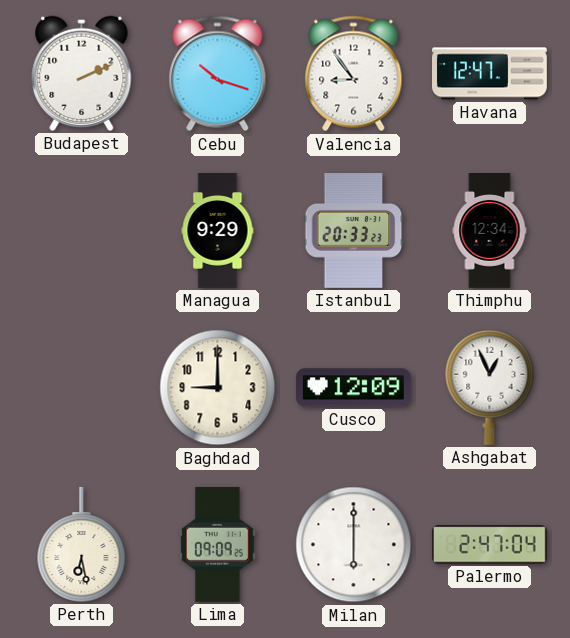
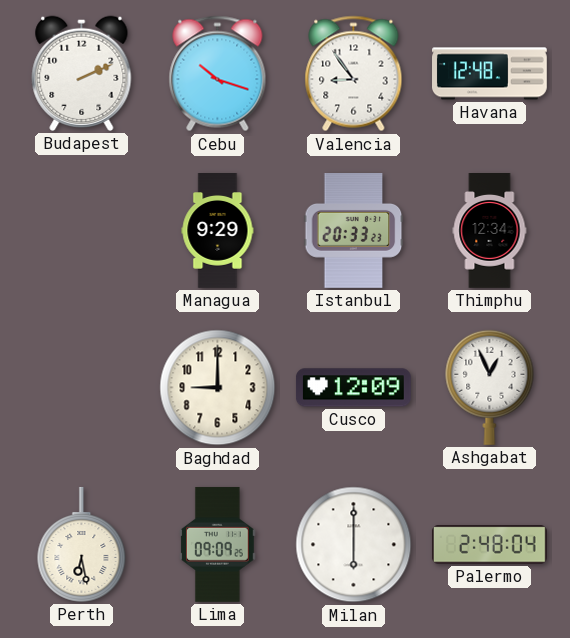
Havana: 12:47 -> 12:48
Palermo: 2:47 -> 2:48
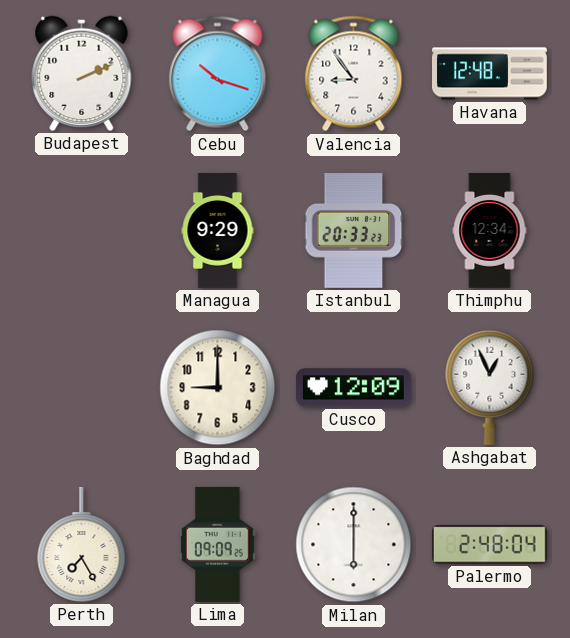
Perth: 6:28 -> 7:25
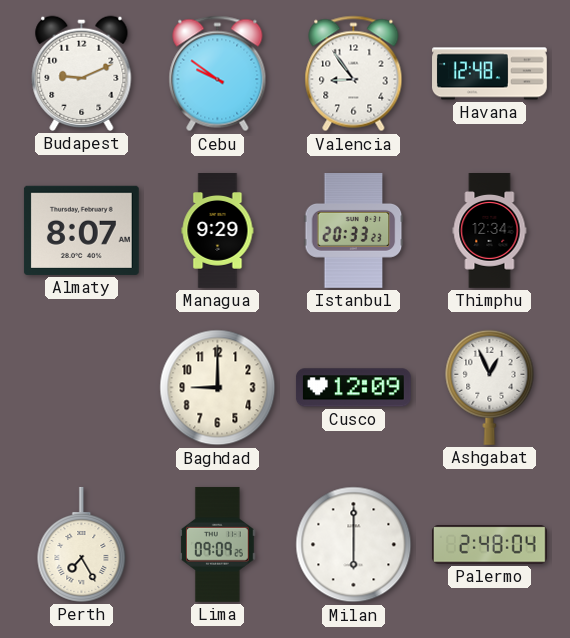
Budapest: 2:11 -> 9:11
Cebu: 10:18 -> 9:51
Almaty: none -> 8:07
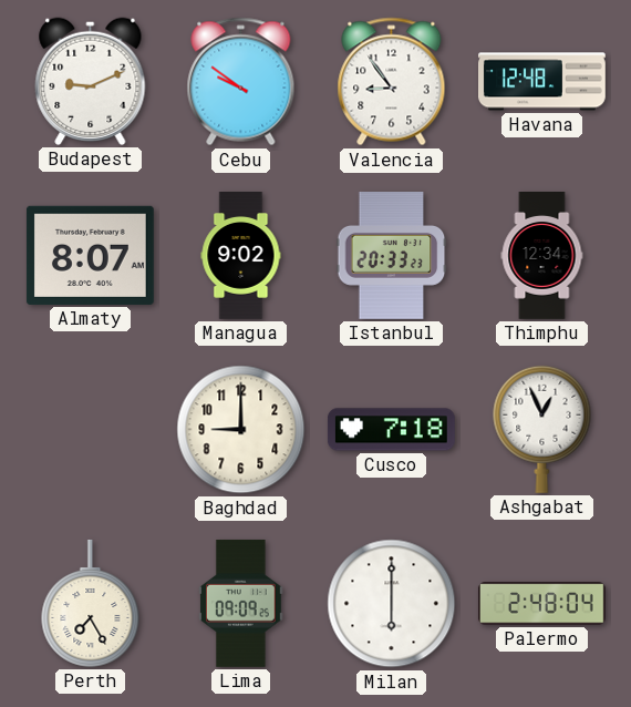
Managua: 9:29 -> 9:02
Cusco: 12:09 -> 7:18
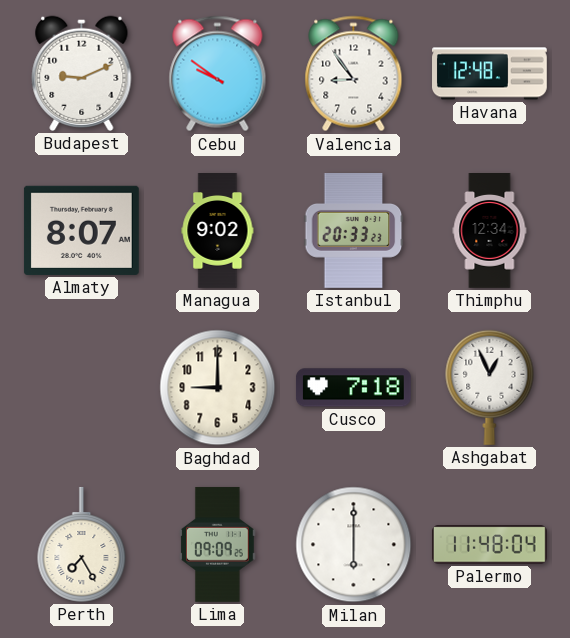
Palermo: 2:48 -> 11:48
